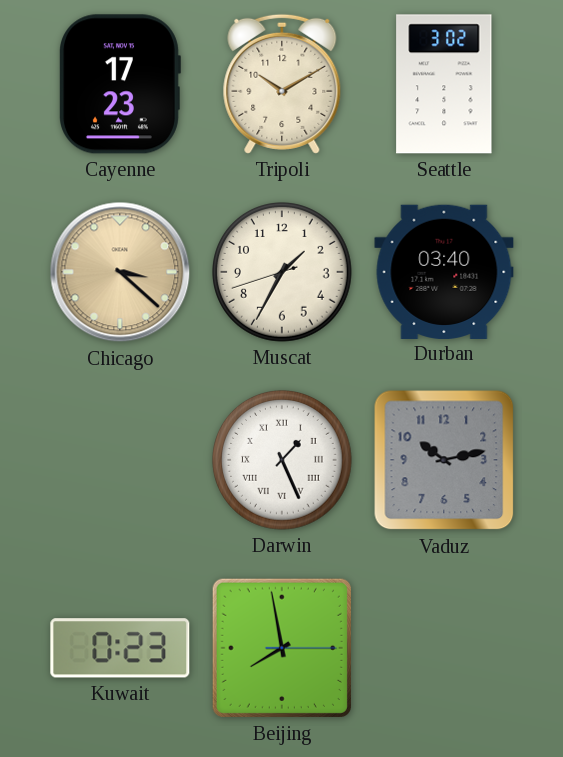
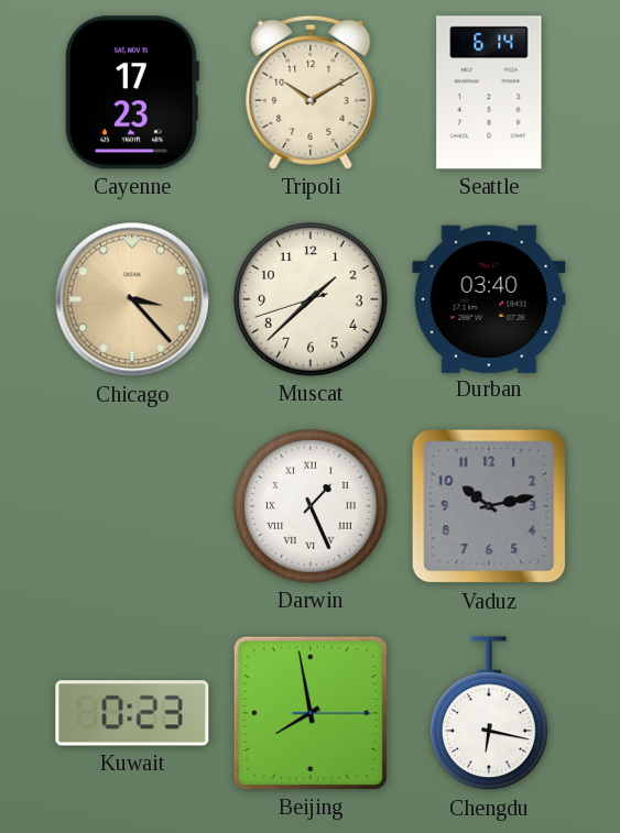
Seattle: 3:02 -> 6:14
Chicago: 3:22 -> 3:23
Muscat: 1:34 -> 1:37
Chengdu: none -> 6:17
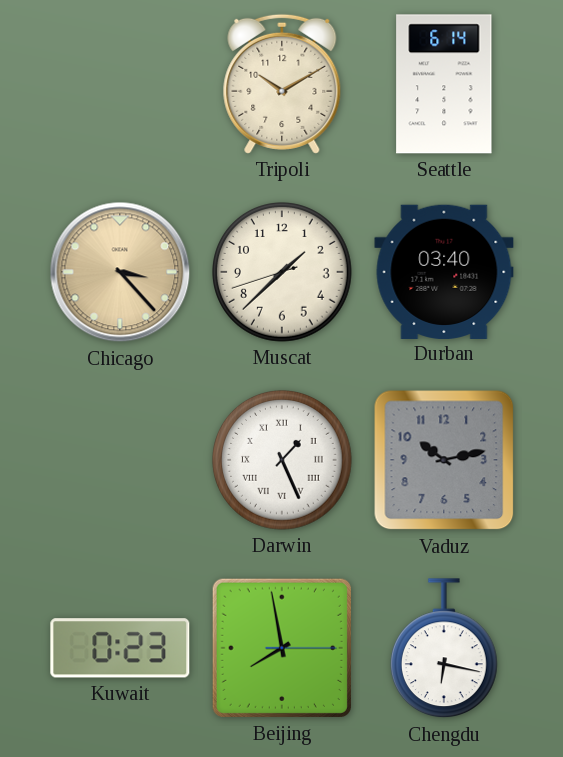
Cayenne: 17:23 -> none
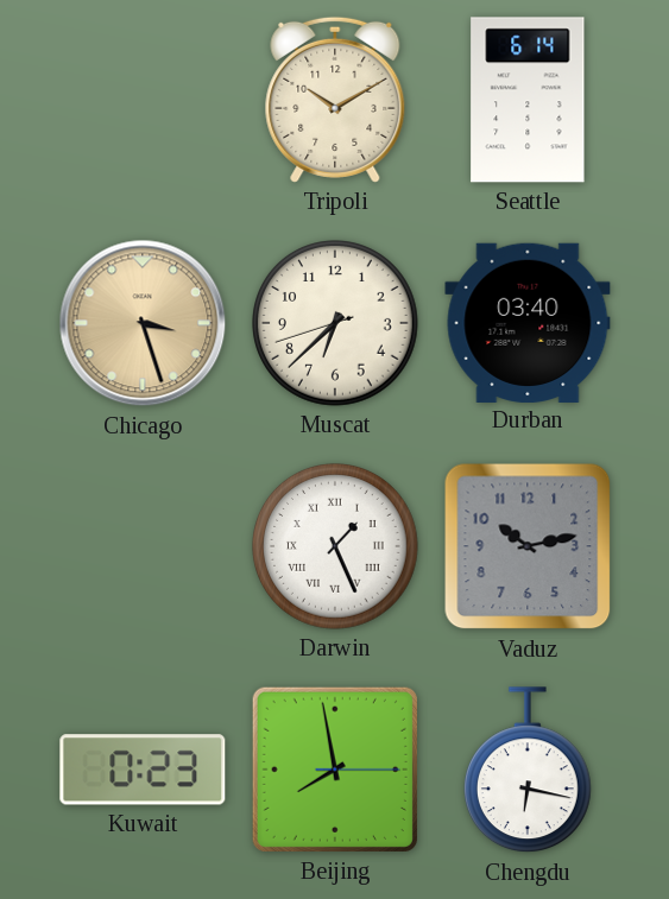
Chicago: 3:23 -> 3:27
Muscat: 1:37 -> 6:37
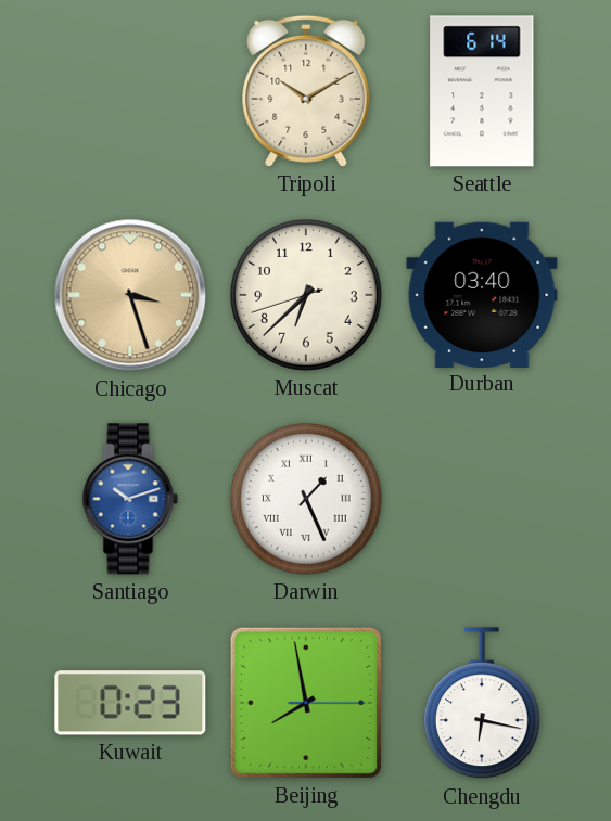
Santiago: none -> 10:12
Vaduz: 10:13 -> none
